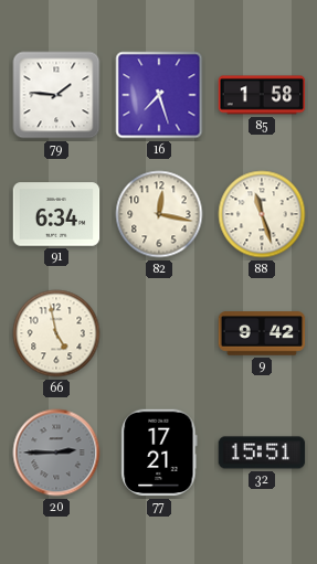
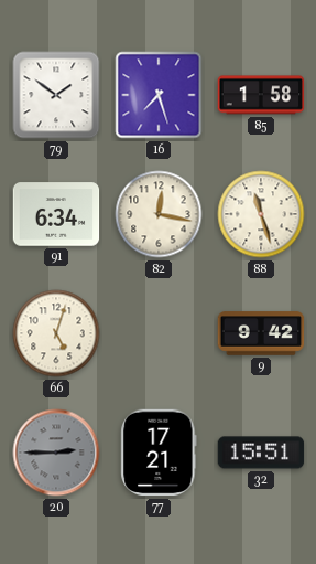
79: 1:46 -> 1:51
66: 4:58 -> 5:03
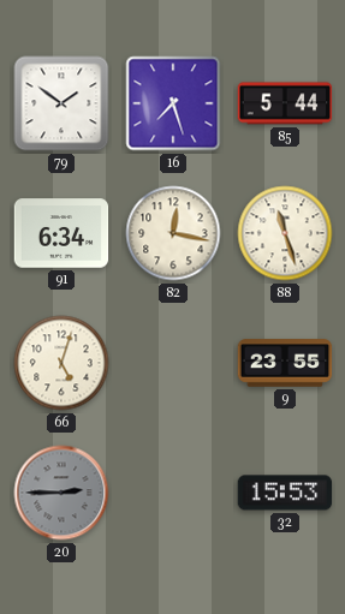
85: 1:58 -> 5:44
9: 9:42 -> 23:55
77: 17:21 -> none
32: 15:51 -> 15:53
